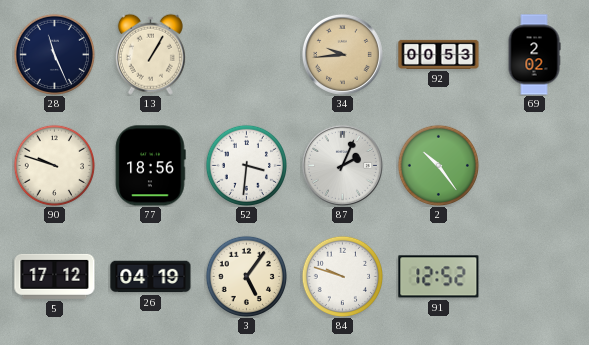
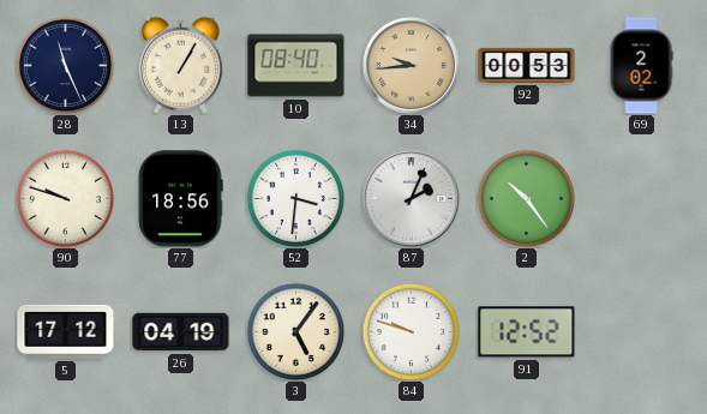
10: none -> 08:40
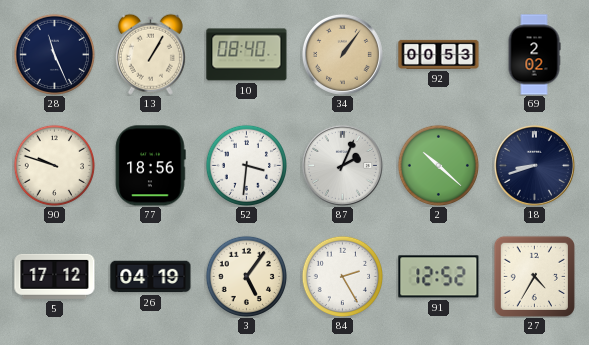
34: 9:44 -> 1:06
2: 10:24 -> 10:22
18: none -> 8:42
84: 9:48 -> 2:25
27: none -> 4:35
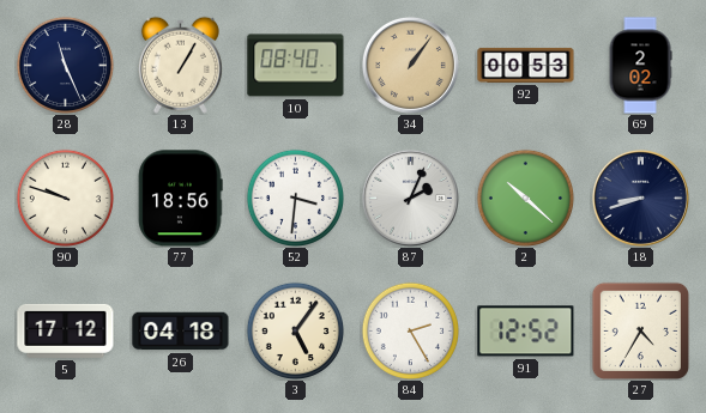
26: 04:19 -> 04:18
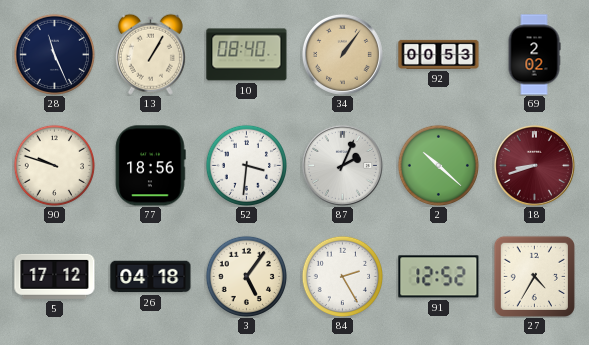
18 dial: navy -> burgundy
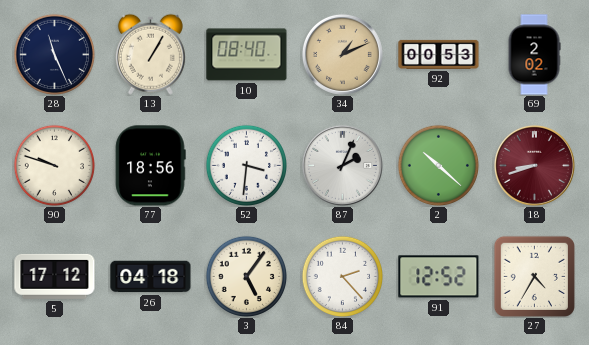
34: 1:06 -> 1:11
84: 2:25 -> 2:23
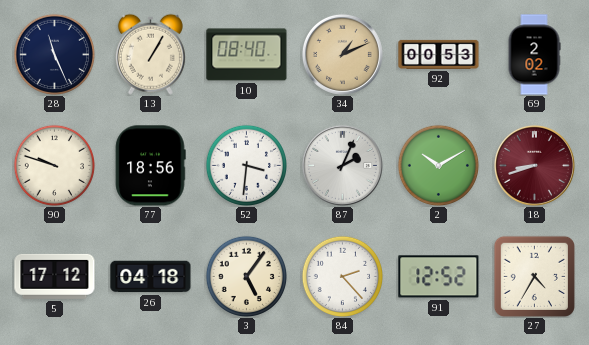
2: 10:22 -> 10:10
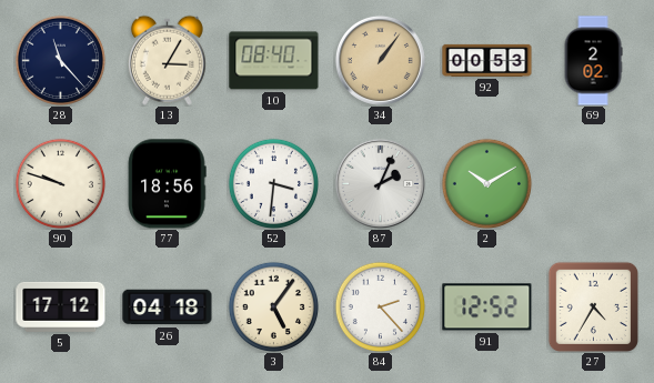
28: 11:26 -> 11:23
13: 1:05 -> 3:05
34: 1:11 -> 1:06
18: 8:42 -> none
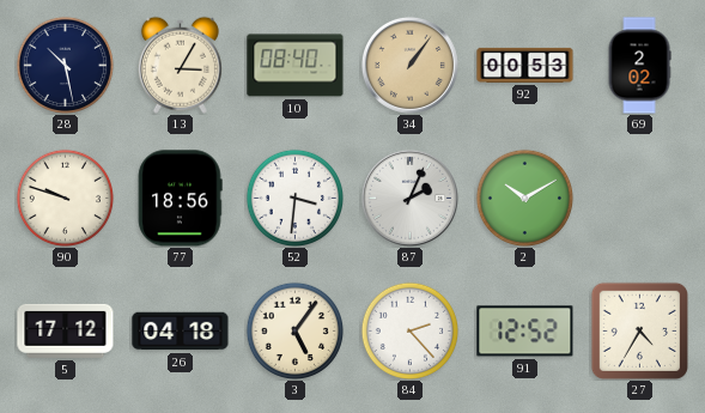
28: 11:23 -> 10:28
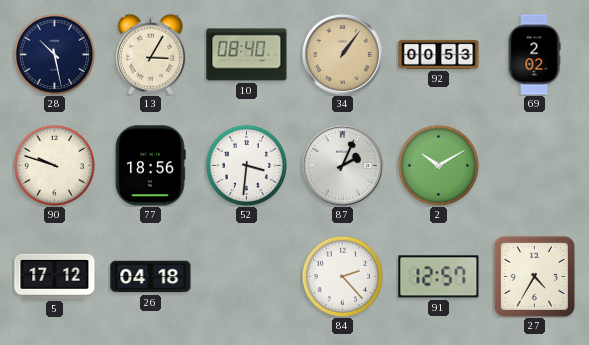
3: 5:06 -> none
91: 12:52 -> 12:57
